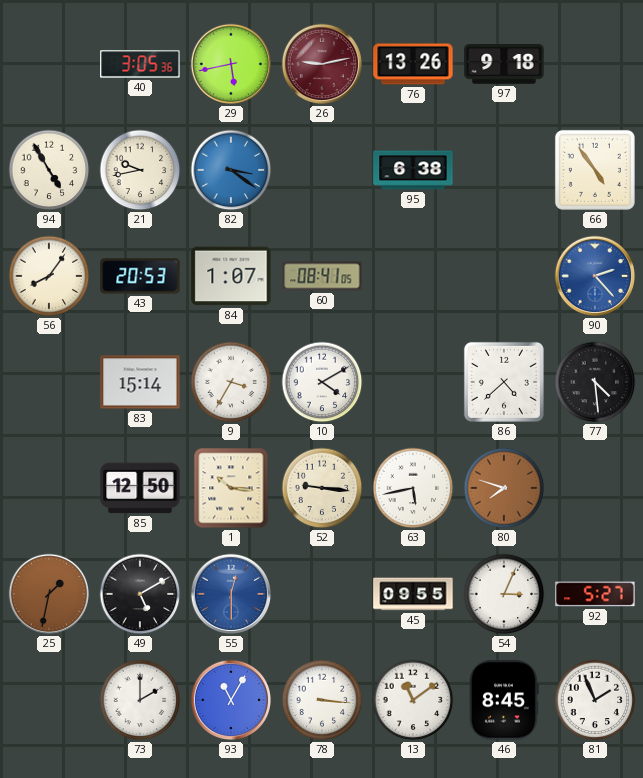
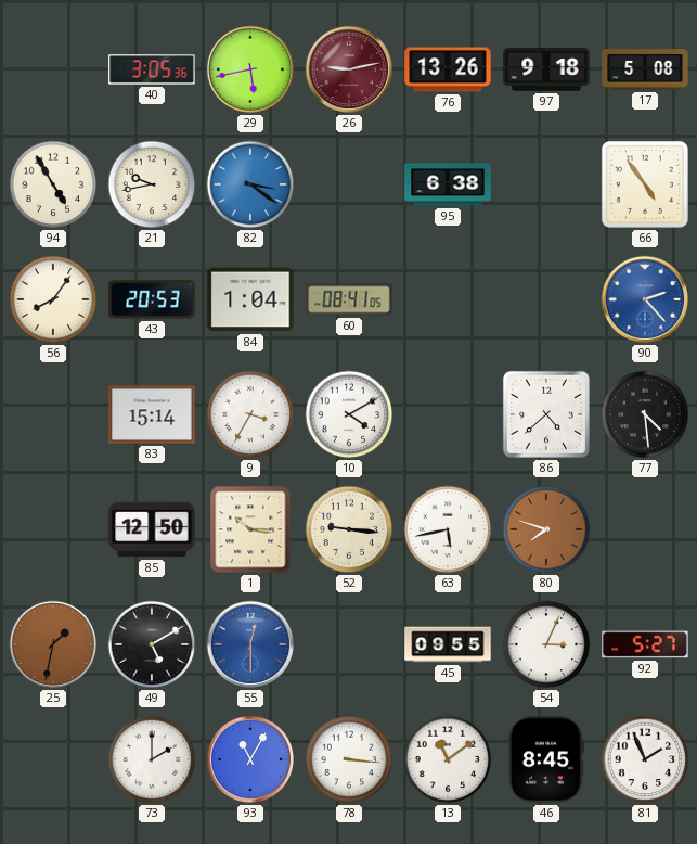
17: none -> 5:08
84: 1:07 -> 1:04
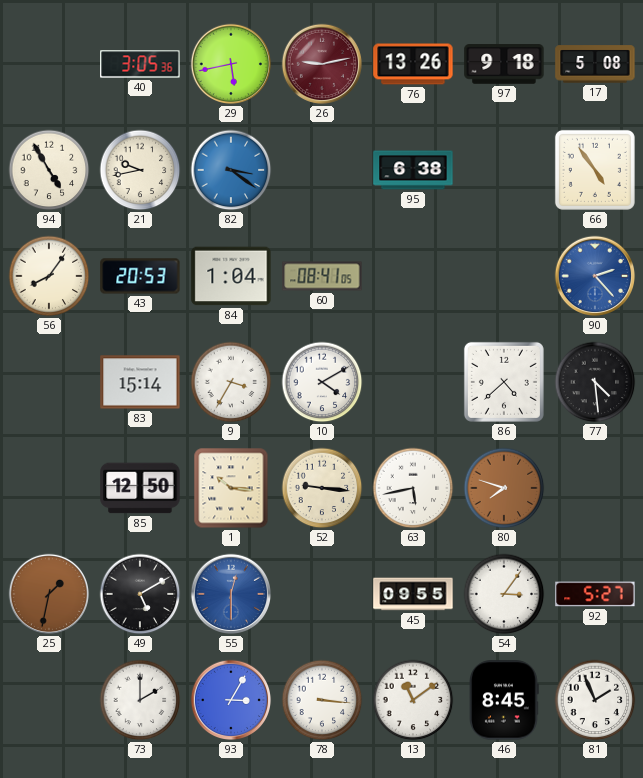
54: 3:04 -> 3:06
93: 11:05 -> 3:05
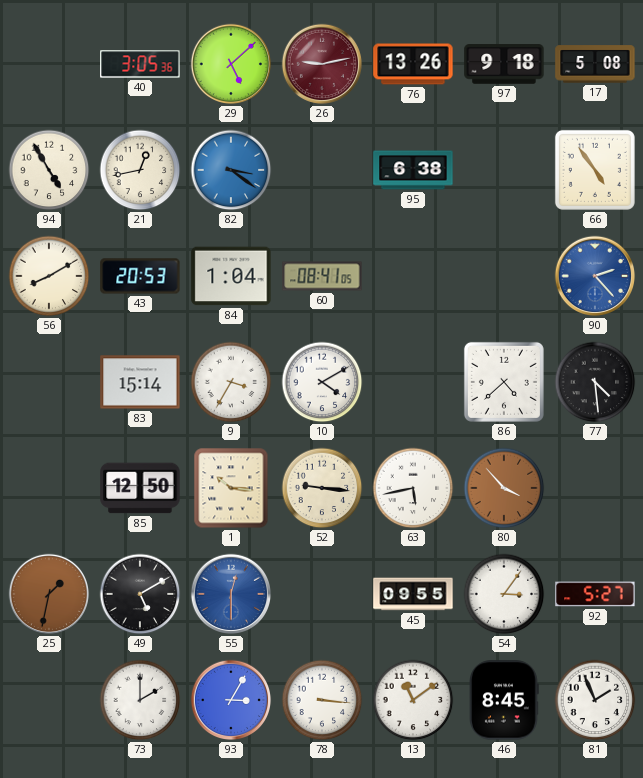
29: 5:43 -> 5:08
21: 9:43 -> 12:43
56: 8:06 -> 8:10
80: 7:48 -> 3:53
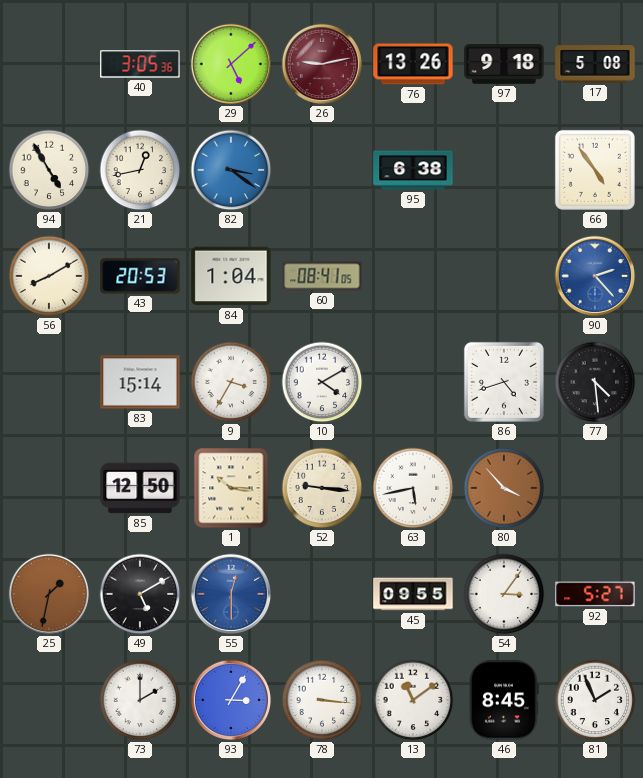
86: 4:38 -> 4:42
